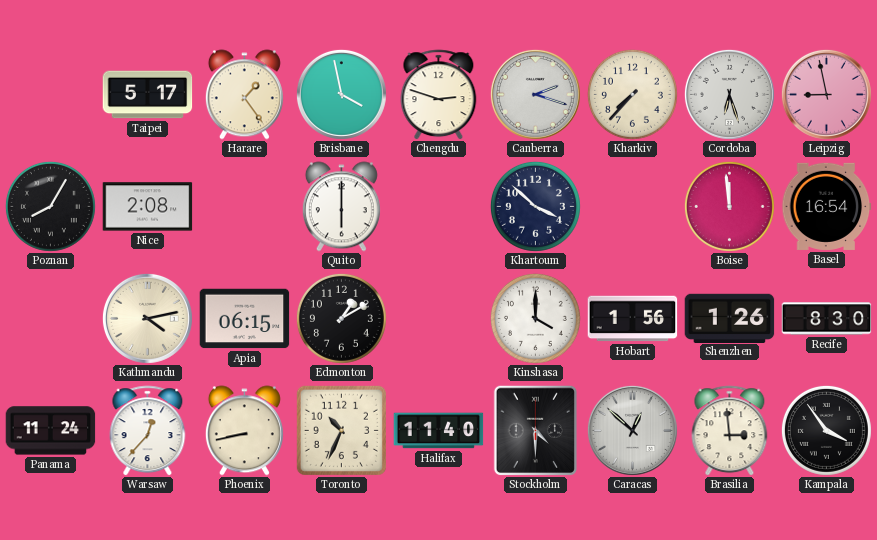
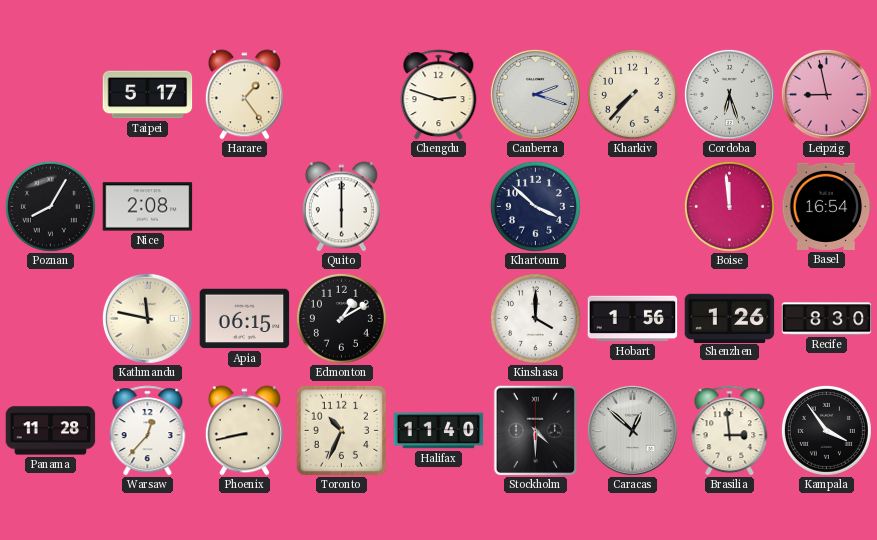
Brisbane: 3:58 -> none
Kathmandu: 4:13 -> 11:47
Panama: 11:24 -> 11:28
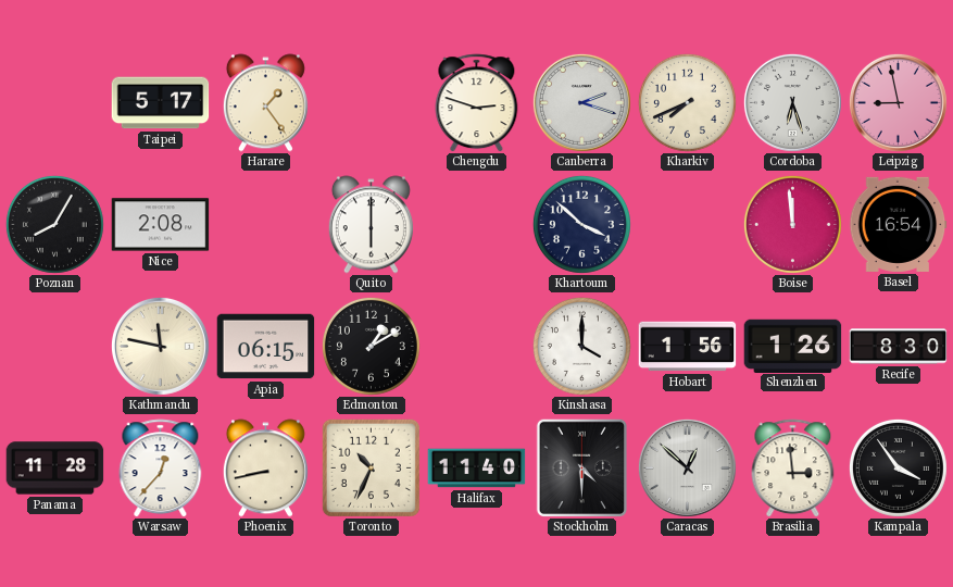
Kharkiv: 7:37 -> 7:41
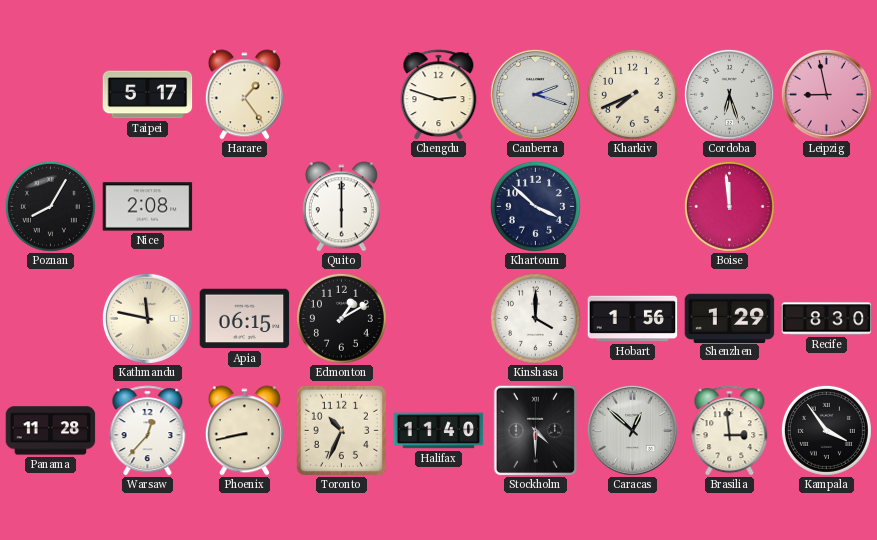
Basel: 16:54 -> none
Shenzhen: 1:26 -> 1:29
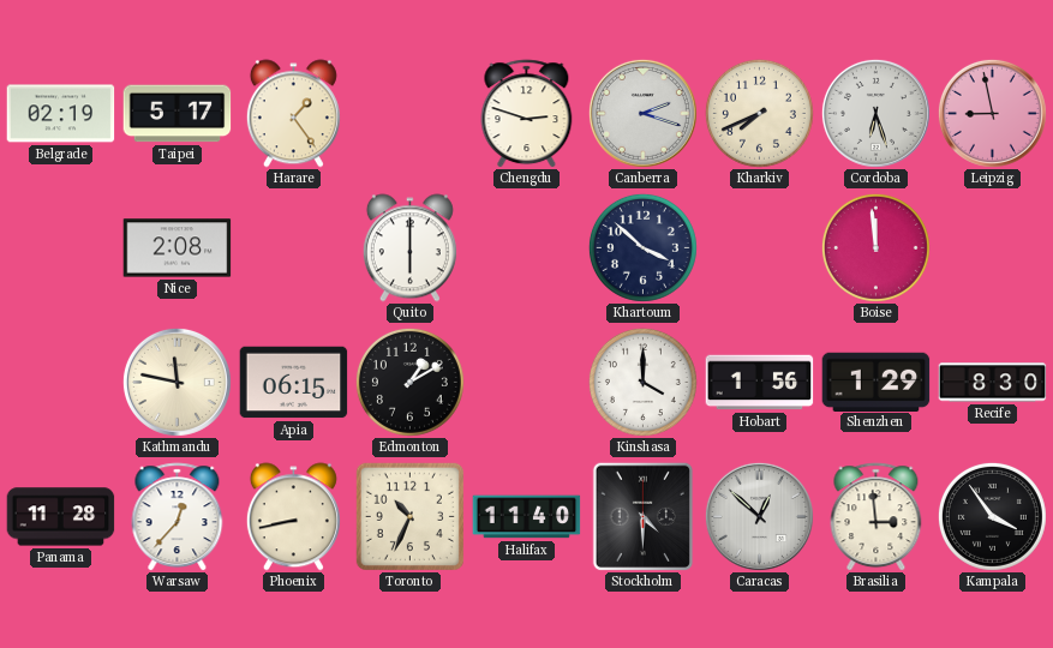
Belgrade: none -> 02:19
Poznan: 8:05 -> none
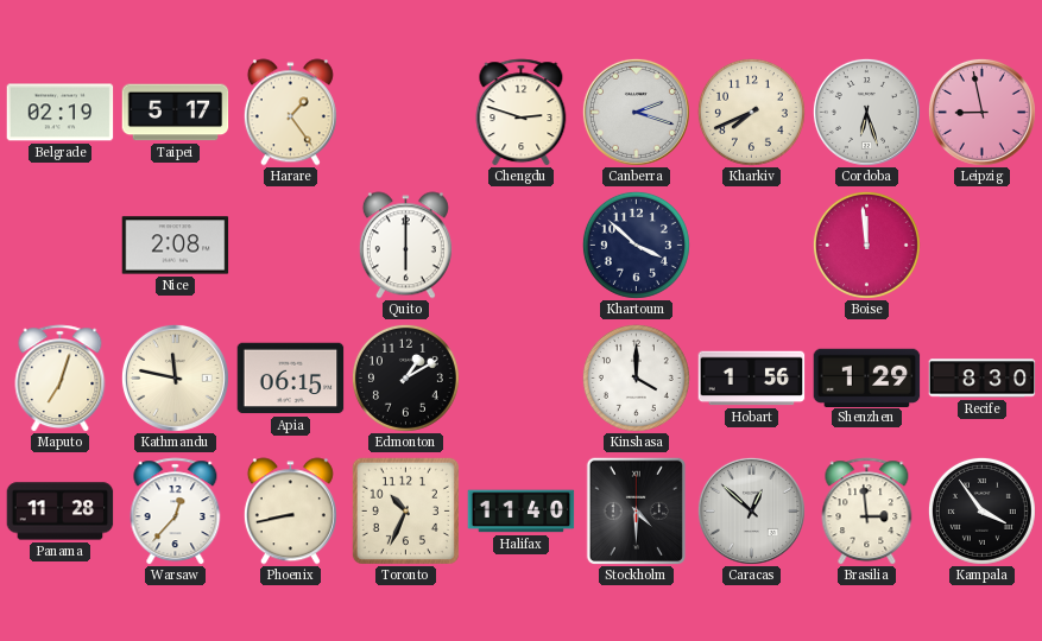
Maputo: none -> 7:03
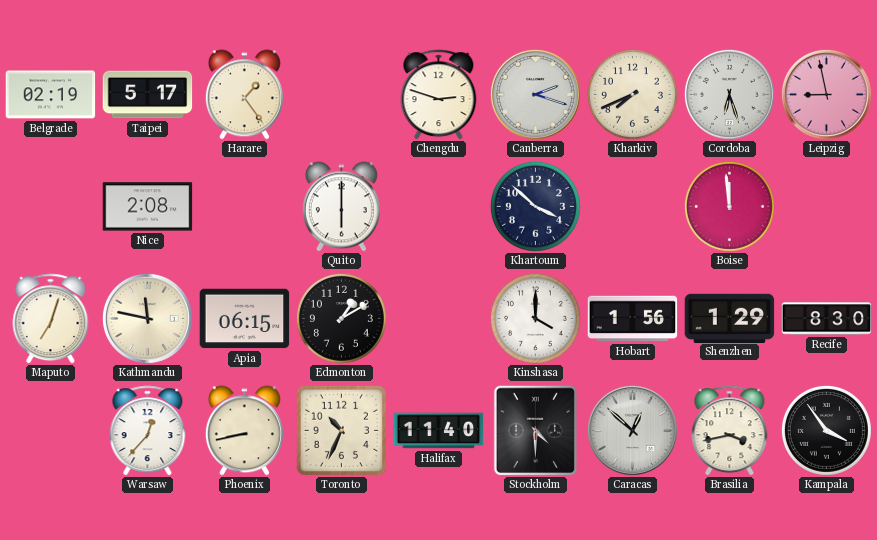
Panama: 11:28 -> none
Brasilia: 2:59 -> 3:43
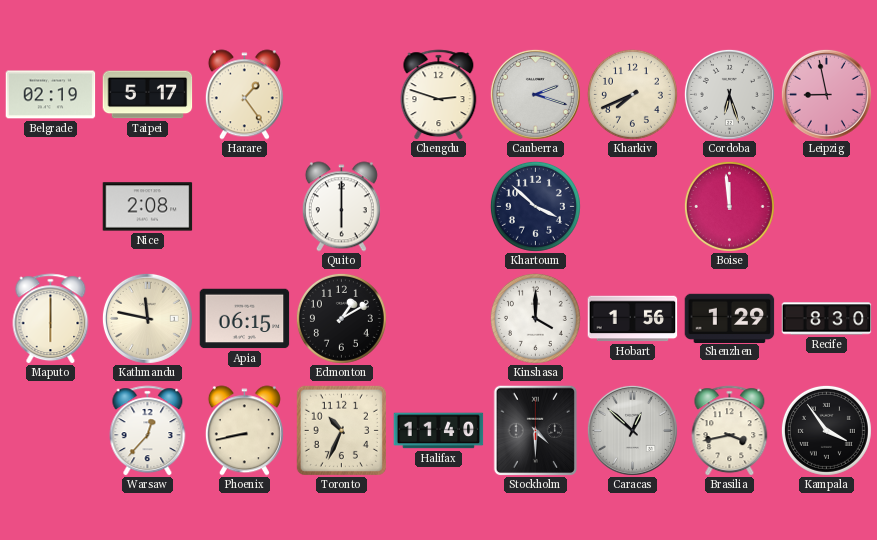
Maputo: 7:03 -> 6:00
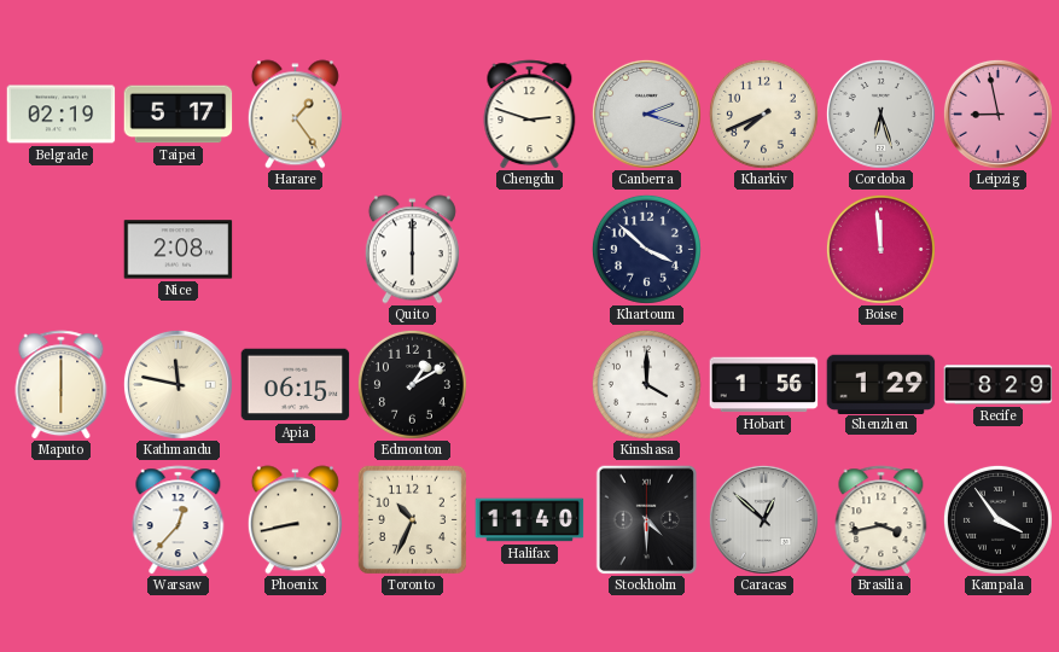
Recife: 8:30 -> 8:29
